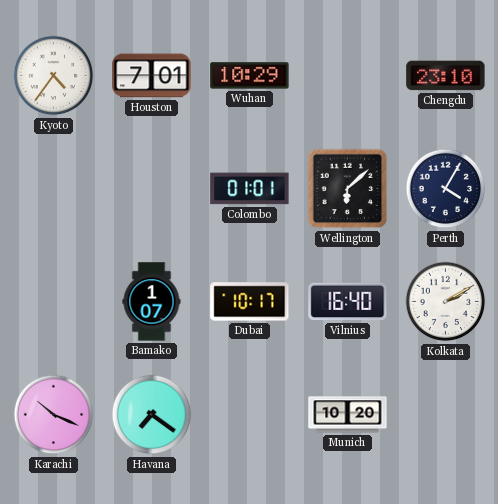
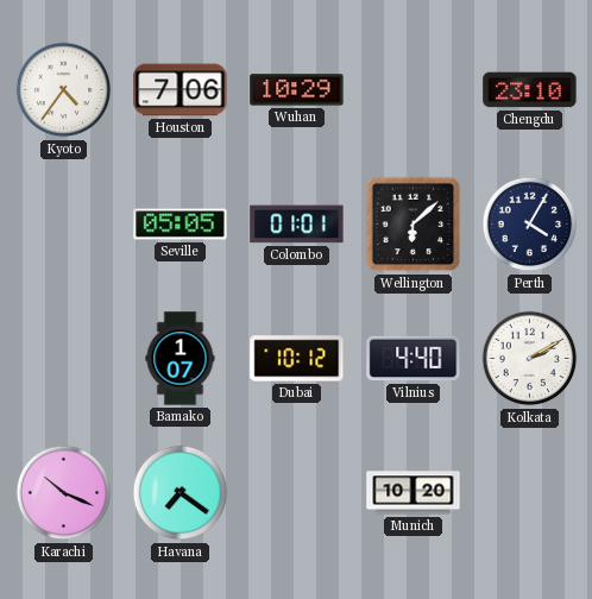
Houston: 7:01 -> 7:06
Seville: none -> 05:05
Dubai: 10:17 -> 10:12
Vilnius: 16:40 -> 4:40
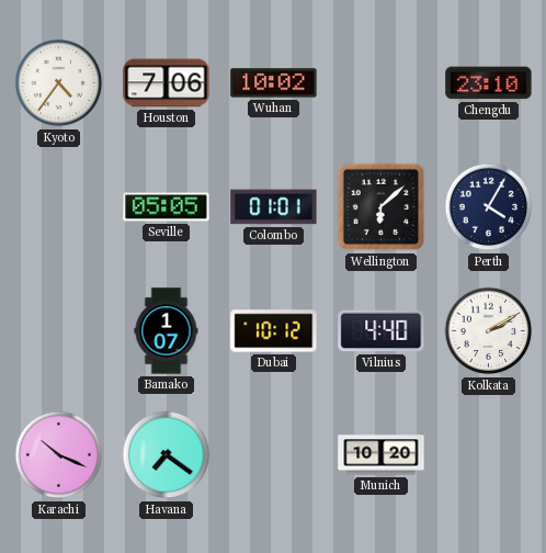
Wuhan: 10:29 -> 10:02
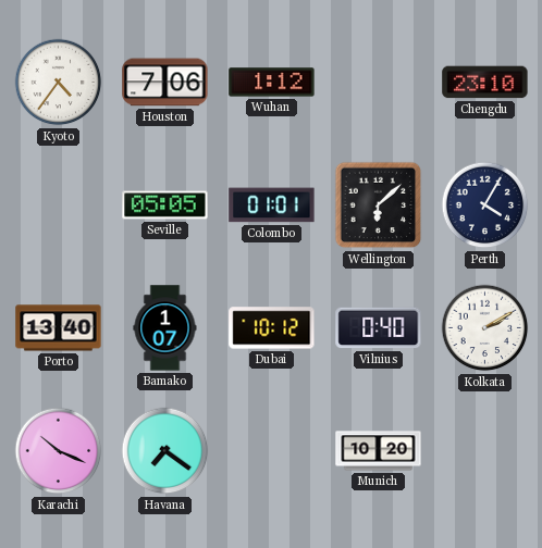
Wuhan: 10:02 -> 1:12
Porto: none -> 13:40
Vilnius: 4:40 -> 0:40
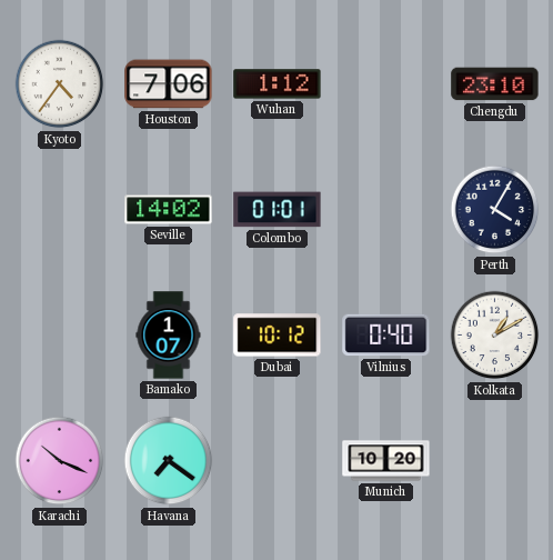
Seville: 05:05 -> 14:02
Wellington: 6:08 -> none
Porto: 13:40 -> none
Kolkata: 2:10 -> 1:10
